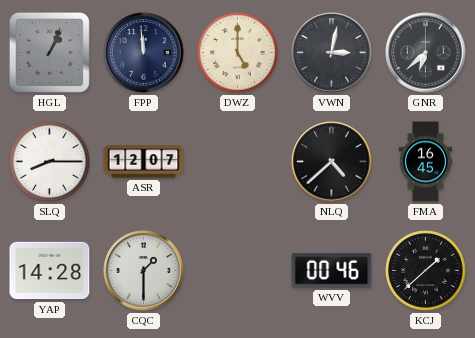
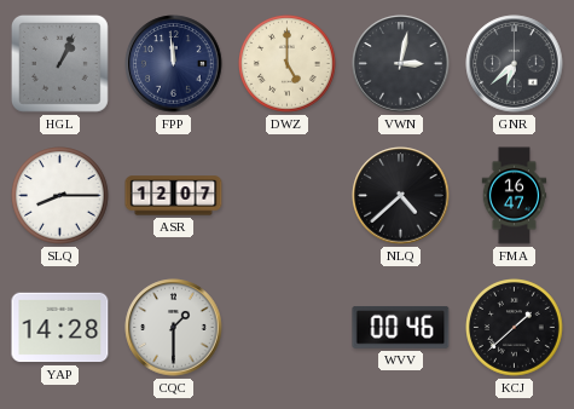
FMA: 16:45 -> 16:47
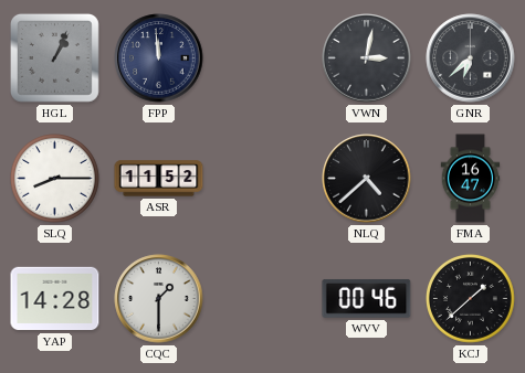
DWZ: 5:00 -> none
ASR: 12:07 -> 11:52
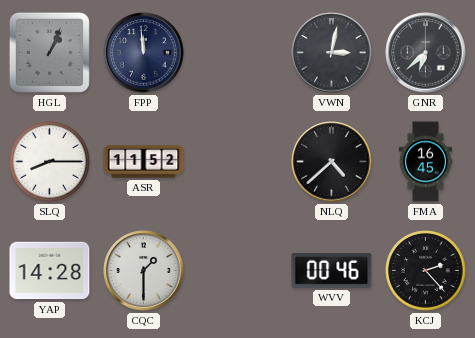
FMA: 16:47 -> 16:45
KCJ: 1:38 -> 2:23
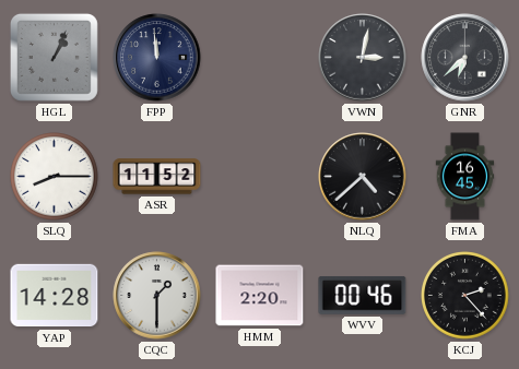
HMM: none -> 2:20
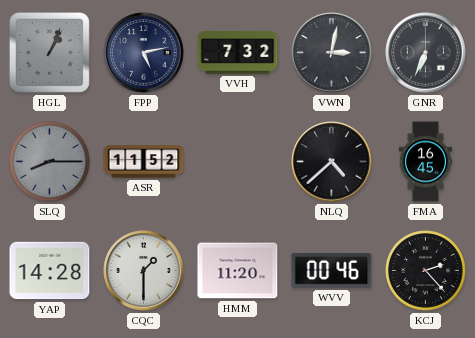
FPP: 11:59 -> 5:13
VVH: none -> 7:32
GNR: 6:38 -> 6:34
SLQ dial: white -> grey
HMM: 2:20 -> 11:20
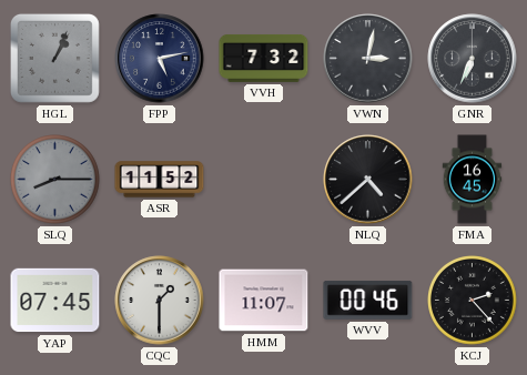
YAP: 14:28 -> 07:45
HMM: 11:20 -> 11:07
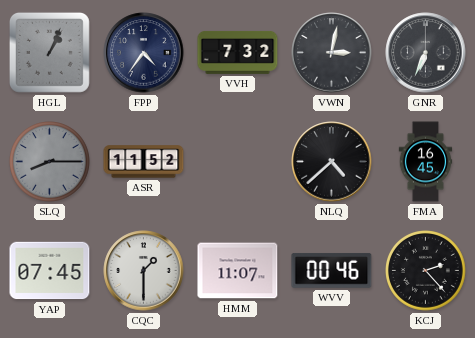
FPP: 5:13 -> 4:36
